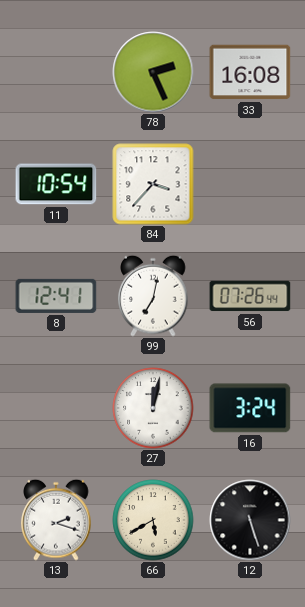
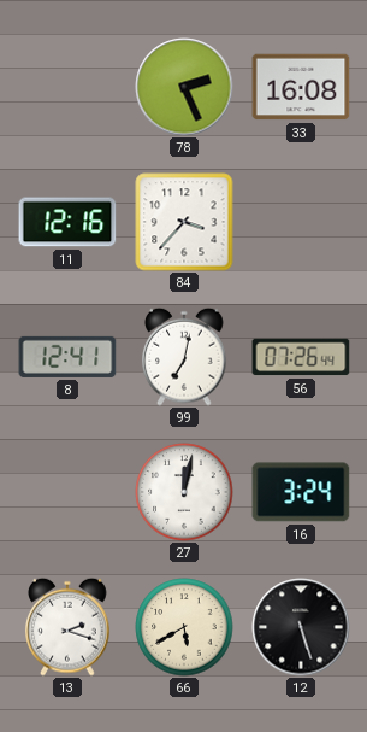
11: 10:54 -> 12:16
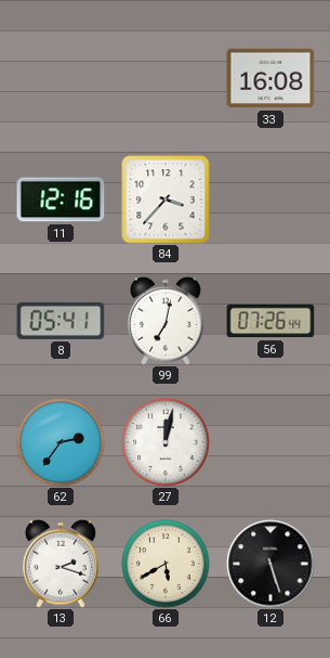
78: 2:26 -> none
8: 12:41 -> 05:41
62: none -> 2:36
16: 3:24 -> none
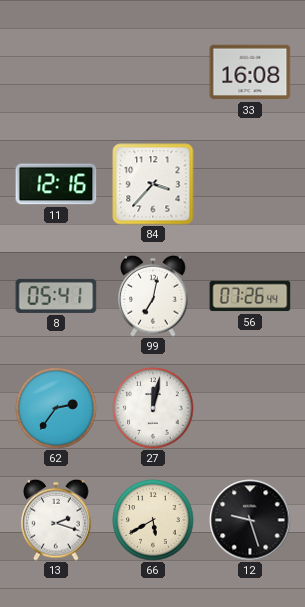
12: 5:27 -> 9:27
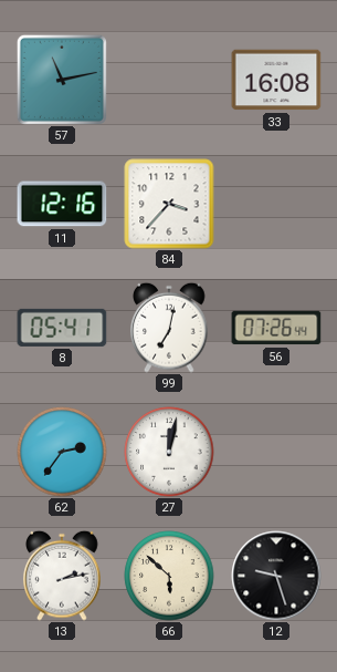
57: none -> 11:13
13: 2:18 -> 2:13
66: 5:40 -> 5:52
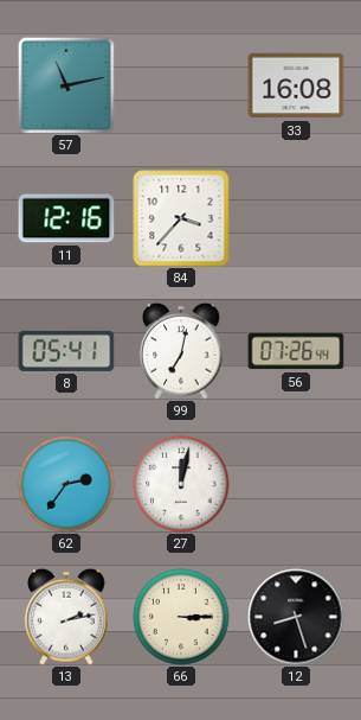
66: 5:52 -> 3:15
12: 9:27 -> 8:27
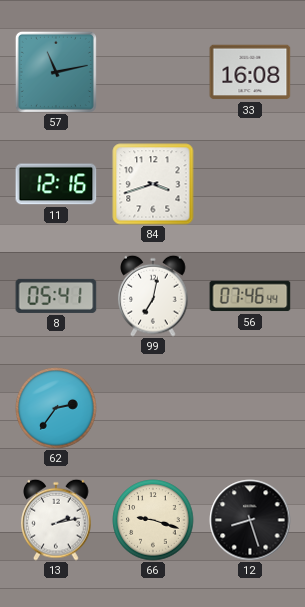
84: 3:37 -> 3:42
56: 07:26 -> 07:46
27: 12:02 -> none
66: 3:15 -> 9:18
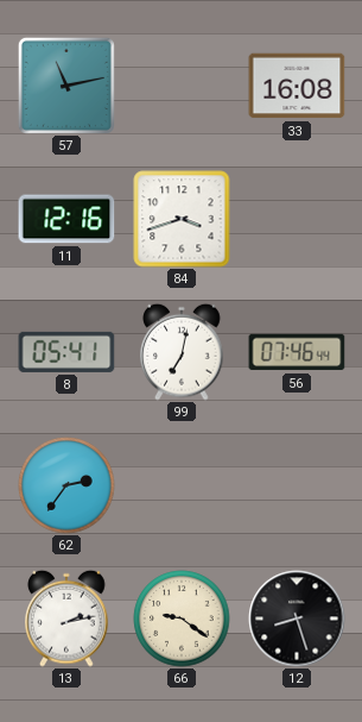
66: 9:18 -> 9:21
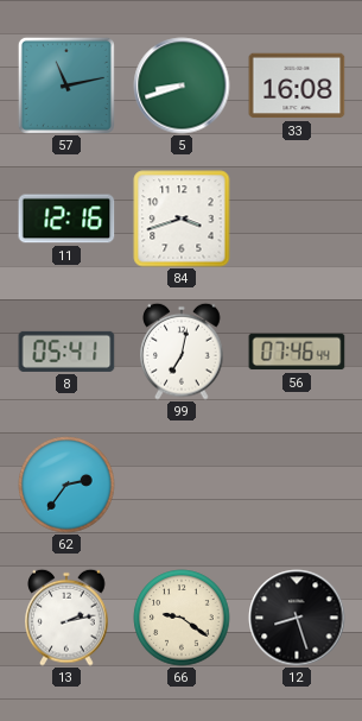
5: none -> 8:42
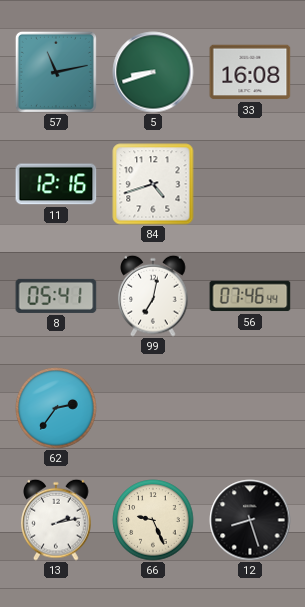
84: 3:42 -> 4:42
66: 9:21 -> 9:26
